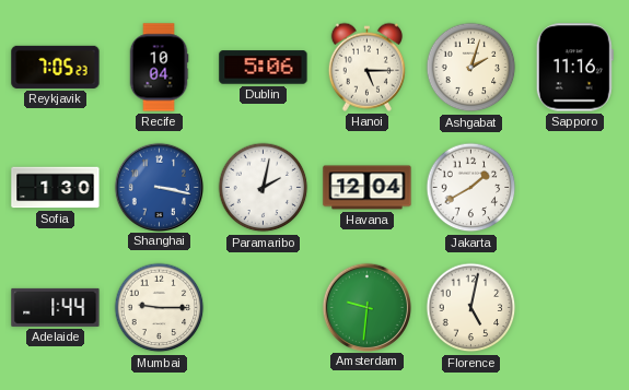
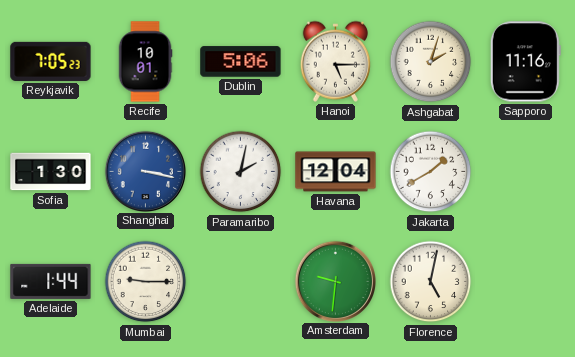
Recife: 10:04 -> 10:01
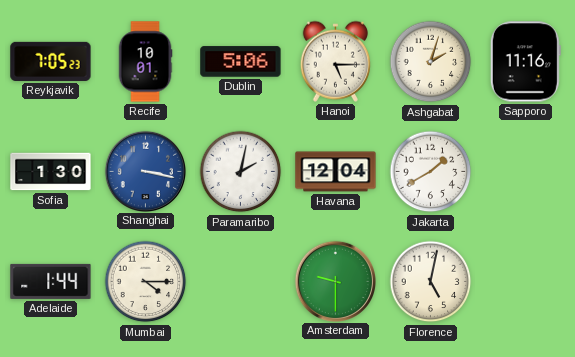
Mumbai: 9:15 -> 4:15
Amsterdam: 9:31 -> 9:30
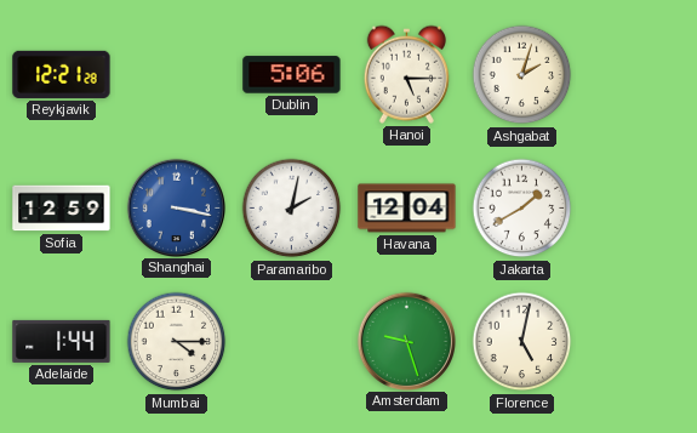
Reykjavik: 7:05 -> 12:21
Recife: 10:01 -> none
Sapporo: 11:16 -> none
Sofia: 1:30 -> 12:59
Amsterdam: 9:30 -> 9:27
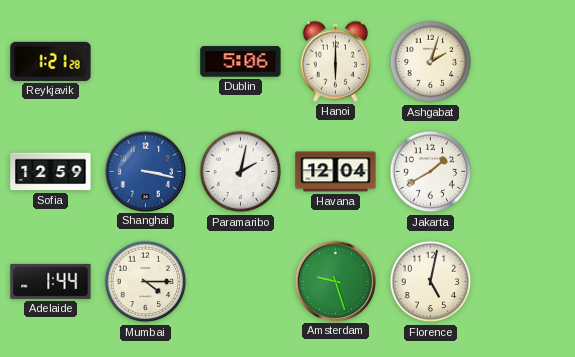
Reykjavik: 12:21 -> 1:21
Hanoi: 5:15 -> 6:00
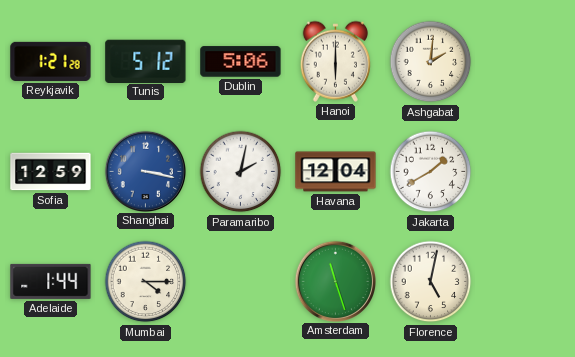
Tunis: none -> 5:12
Ashgabat: 2:03 -> 2:01
Amsterdam: 9:27 -> 11:27
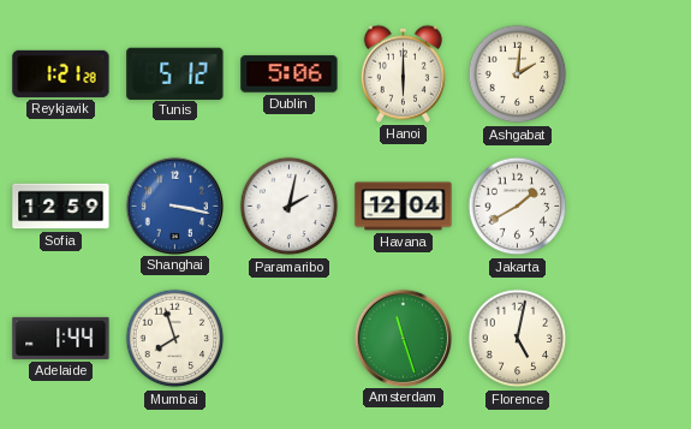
Mumbai: 4:15 -> 7:57
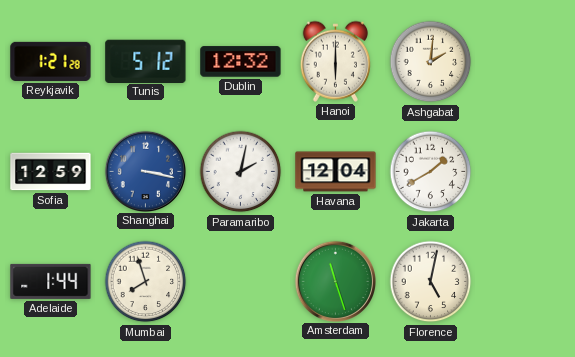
Dublin: 5:06 -> 12:32
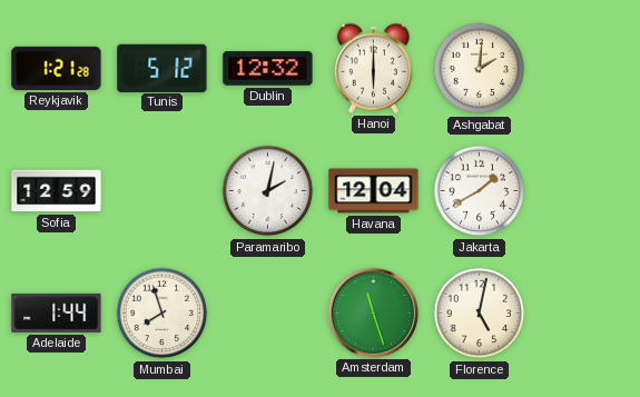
Shanghai: 3:17 -> none
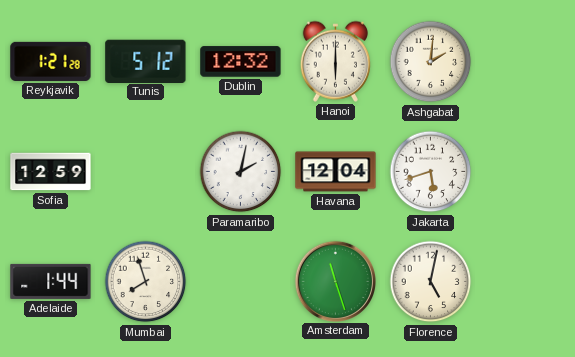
Jakarta: 1:40 -> 5:42
